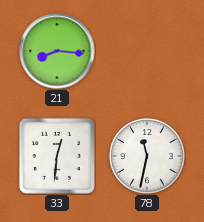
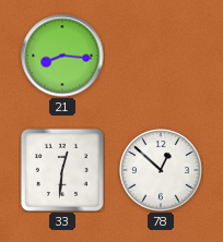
78: 11:32 -> 12:52
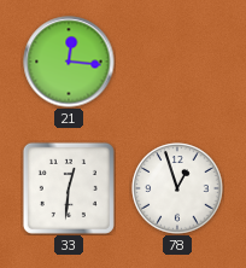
21: 8:16 -> 12:16
78: 12:52 -> 12:57
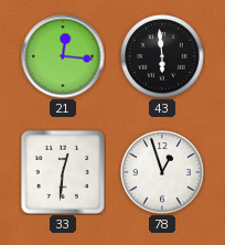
43: none -> 5:59
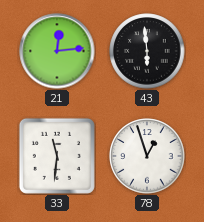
21: 12:16 -> 12:14
33: 12:31 -> 11:31
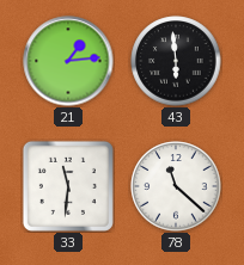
21: 12:14 -> 1:14
78: 12:57 -> 11:22
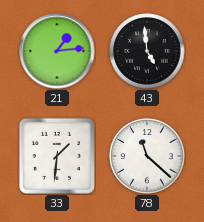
43: 5:59 -> 4:59
33: 11:31 -> 1:31
